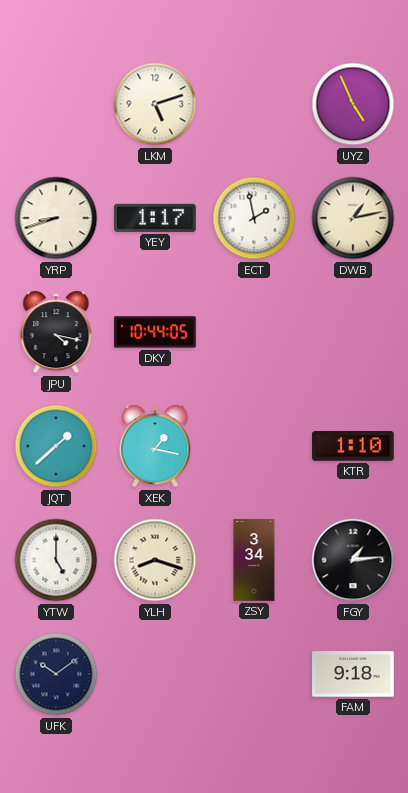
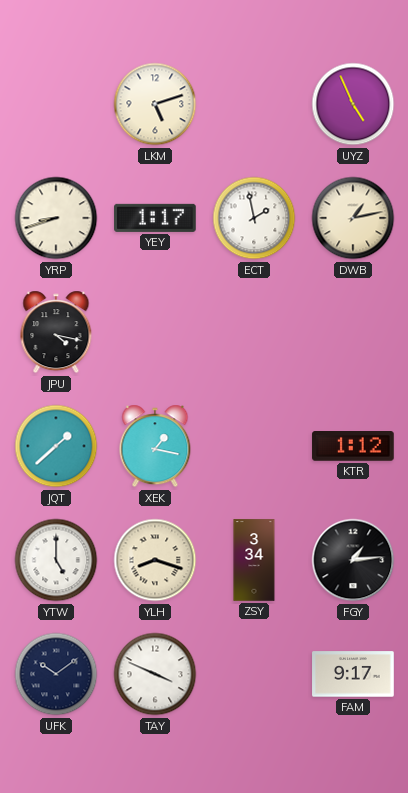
DKY: 10:44 -> none
KTR: 1:10 -> 1:12
TAY: none -> 3:49
FAM: 9:18 -> 9:17
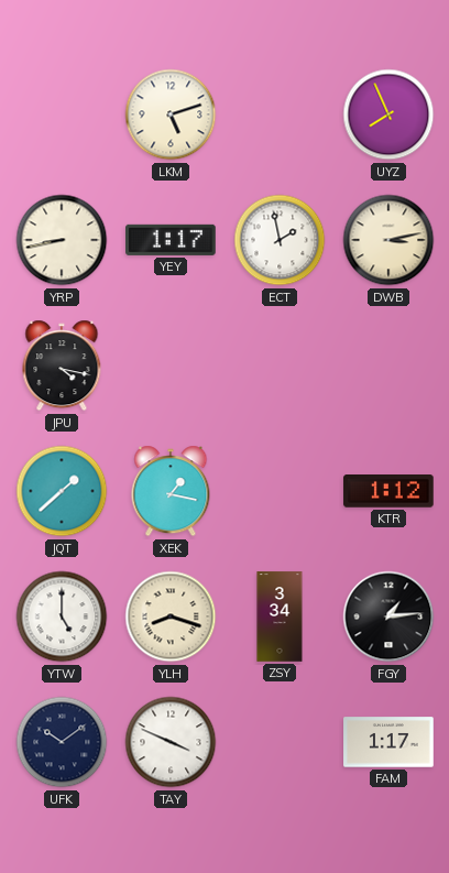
UYZ: 4:56 -> 7:56
YRP: 8:42 -> 8:43
DWB: 1:13 -> 3:13
FAM: 9:17 -> 1:17
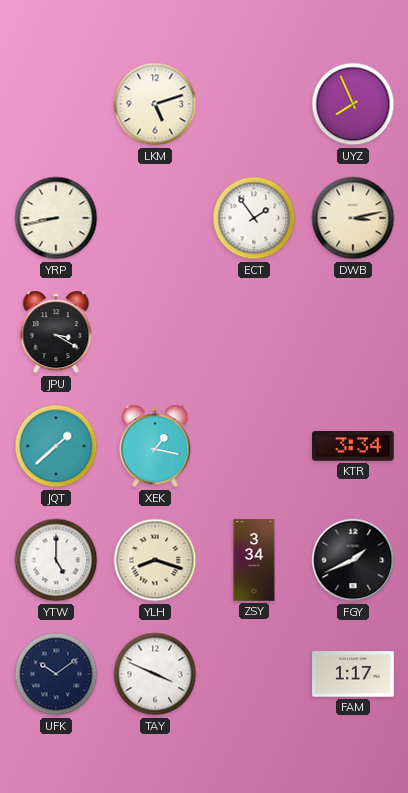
YEY: 1:17 -> none
ECT: 1:58 -> 1:54
JPU: 4:17 -> 3:20
KTR: 1:12 -> 3:34
FGY: 1:14 -> 1:41
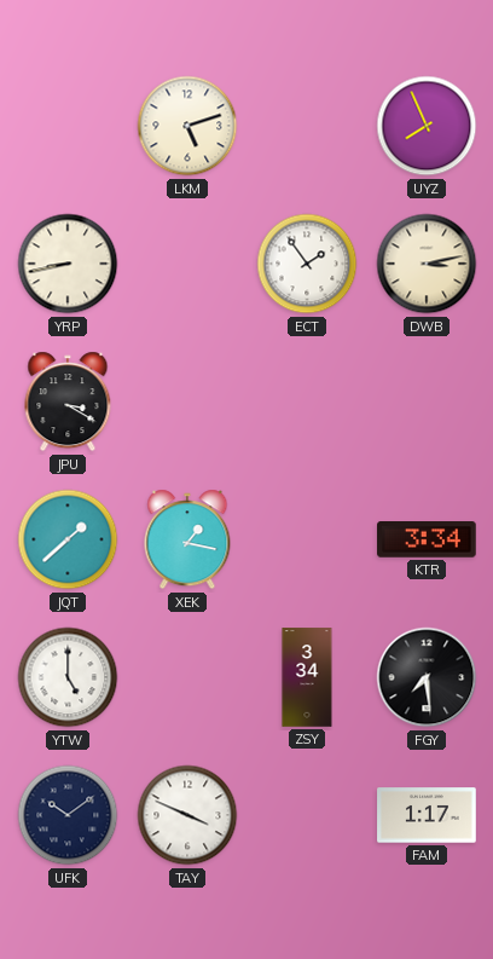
YLH: 8:18 -> none
FGY: 1:41 -> 7:29
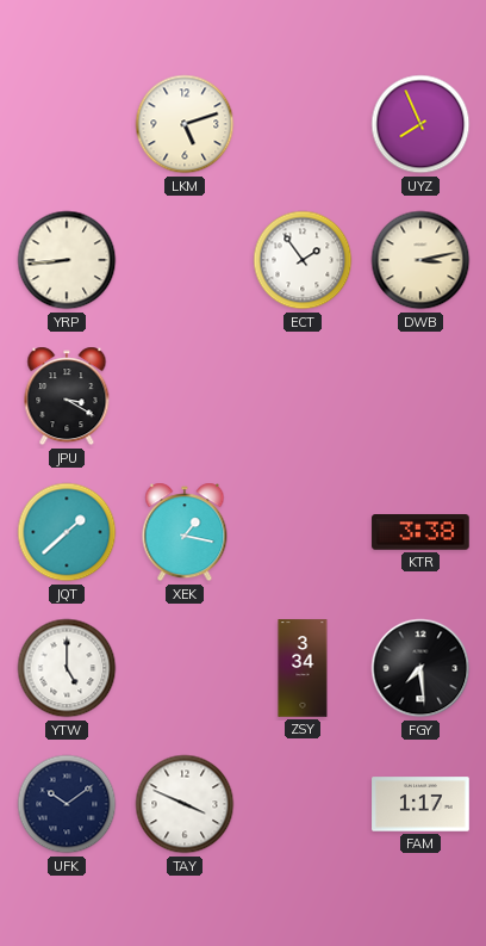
YRP: 8:43 -> 8:44
KTR: 3:34 -> 3:38
